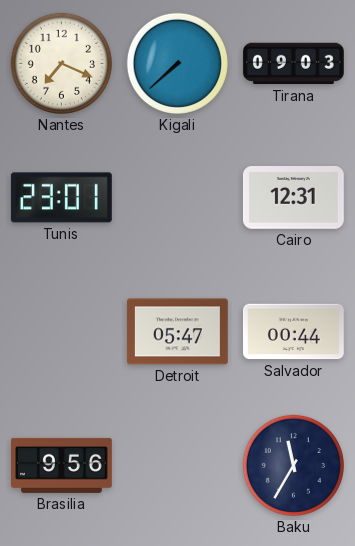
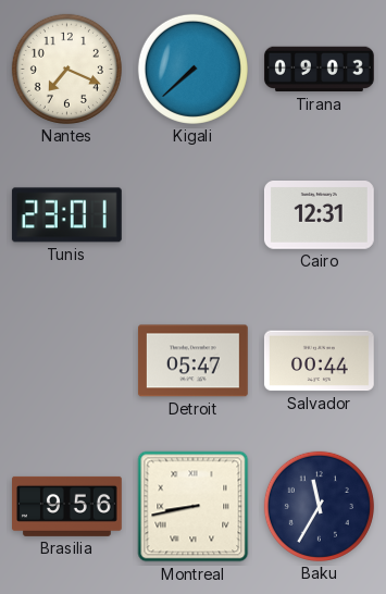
Montreal: none -> 8:43
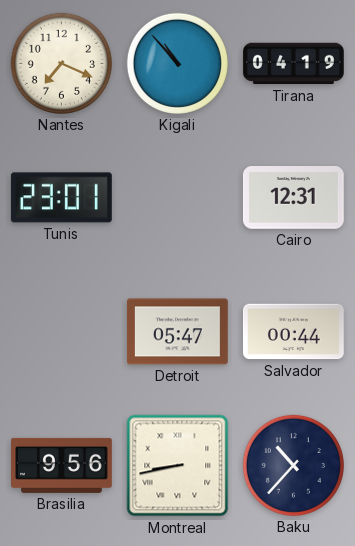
Kigali: 7:38 -> 10:53
Tirana: 09:03 -> 04:19
Baku: 11:35 -> 10:37
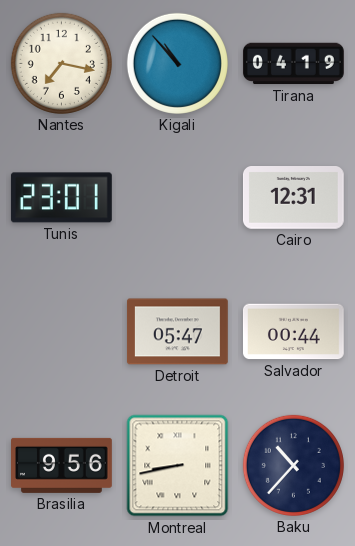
Nantes: 7:19 -> 7:17
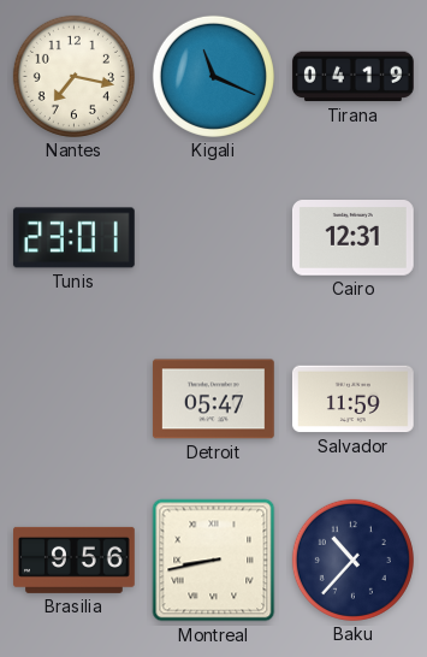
Kigali: 10:53 -> 11:19
Salvador: 00:44 -> 11:59
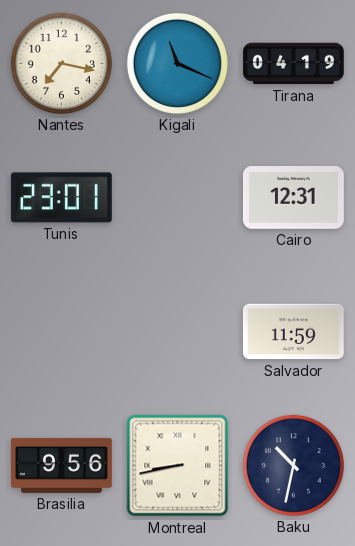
Detroit: 05:47 -> none
Baku: 10:37 -> 10:32
